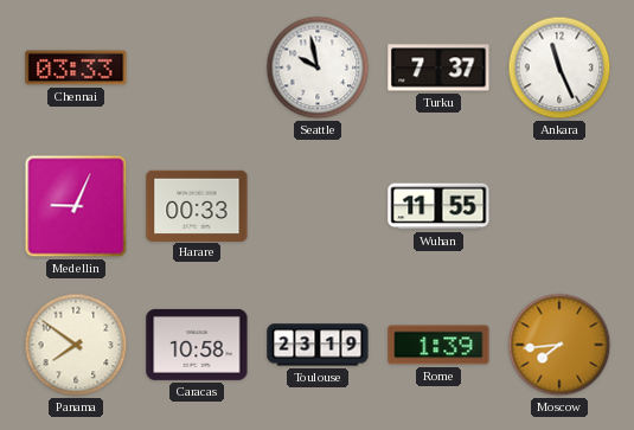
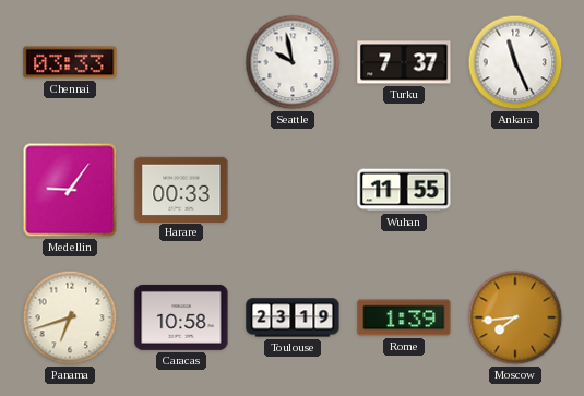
Medellin: 9:04 -> 9:06
Panama: 7:51 -> 6:42
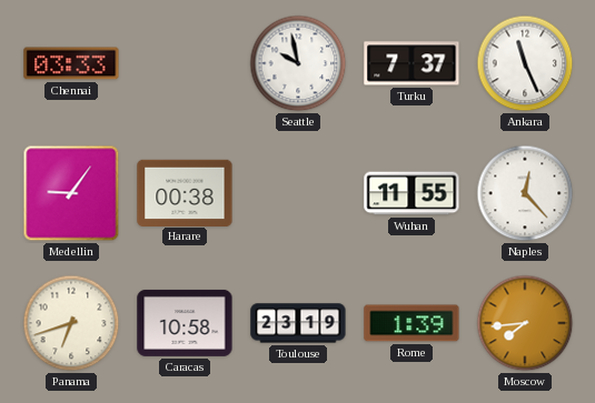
Harare: 00:33 -> 00:38
Naples: none -> 12:23
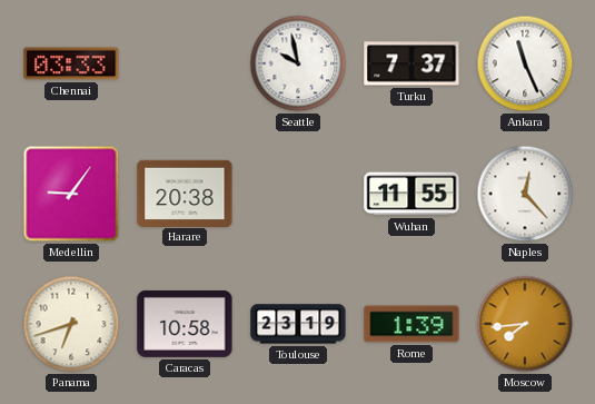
Harare: 00:38 -> 20:38
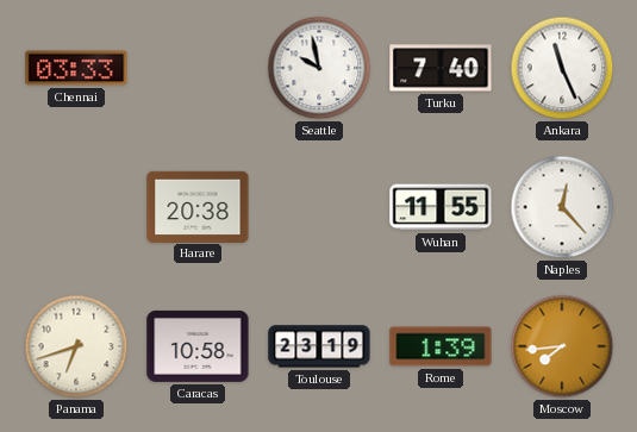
Turku: 7:37 -> 7:40
Medellin: 9:06 -> none
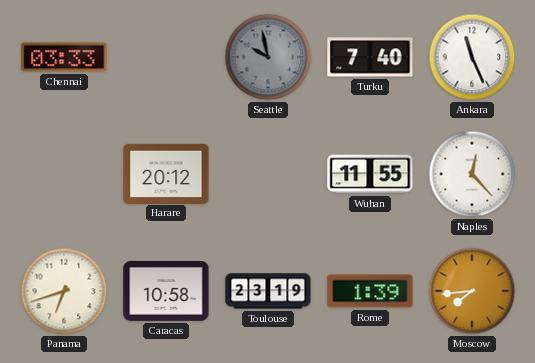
Seattle dial: white -> grey
Harare: 20:38 -> 20:12
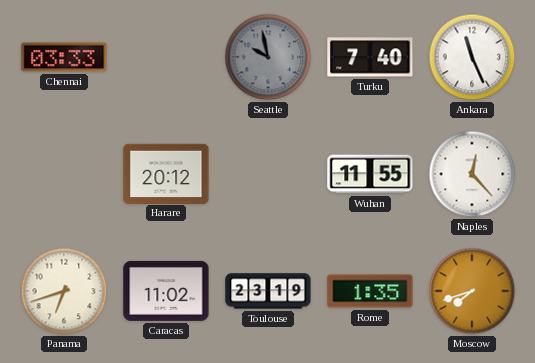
Caracas: 10:58 -> 11:02
Rome: 1:39 -> 1:35
Moscow: 7:44 -> 7:42
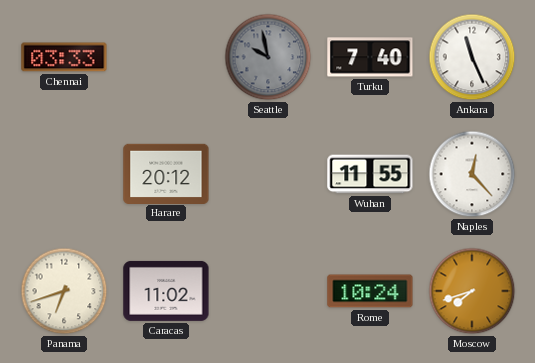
Toulouse: 23:19 -> none
Rome: 1:35 -> 10:24
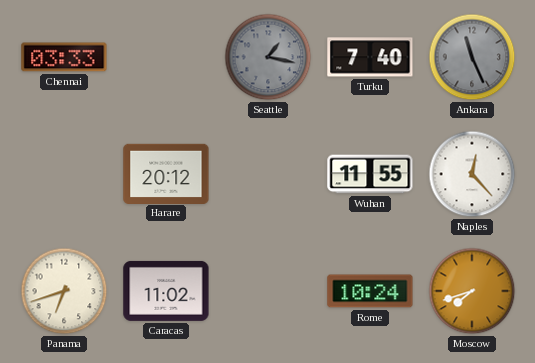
Seattle: 9:58 -> 1:17
Ankara dial: white -> grey
